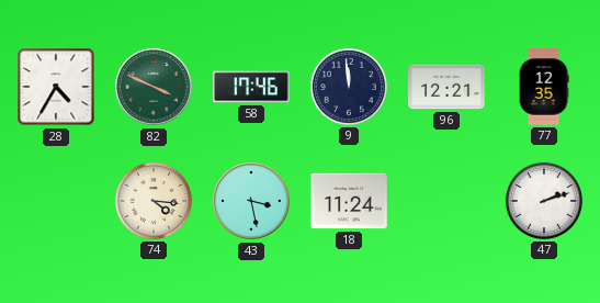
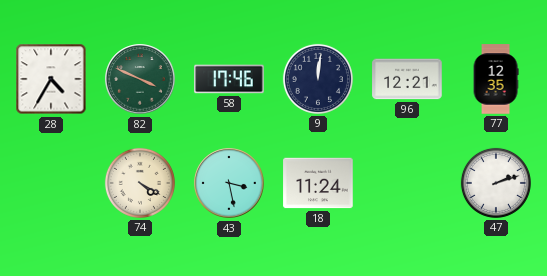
9: 11:59 -> 12:01
74: 4:16 -> 4:20
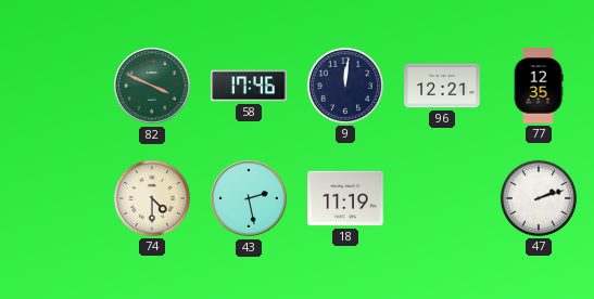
28: 4:35 -> none
74: 4:20 -> 4:30
43: 3:28 -> 2:28
18: 11:24 -> 11:19
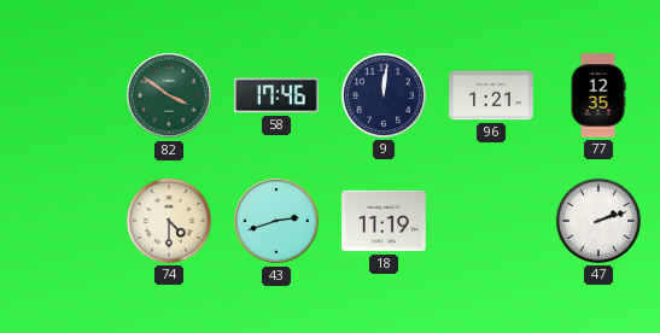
82: 3:49 -> 3:51
96: 12:21 -> 1:21
43: 2:28 -> 2:42
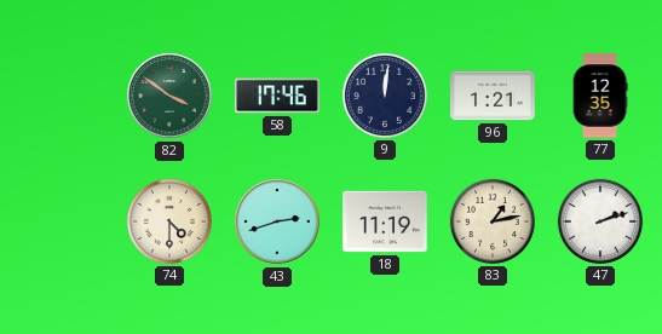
83: none -> 1:13
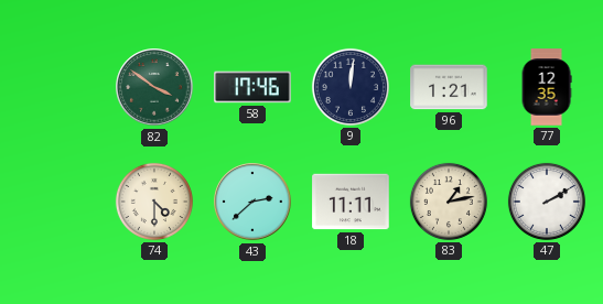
43: 2:42 -> 2:38
18: 11:19 -> 11:11
47: 2:12 -> 2:10
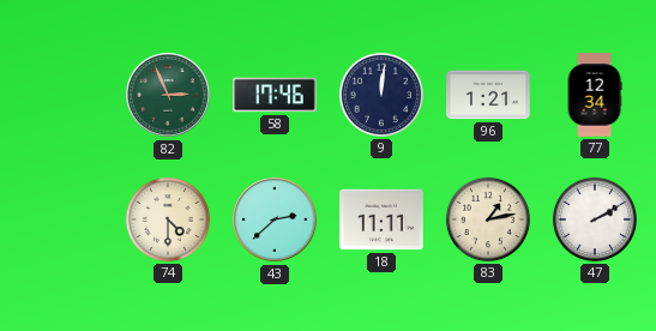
82: 3:51 -> 2:56
77: 12:35 -> 12:34
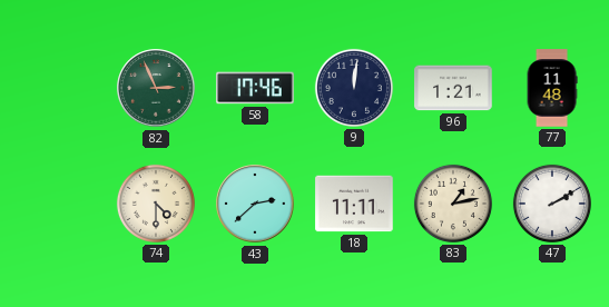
77: 12:34 -> 11:48
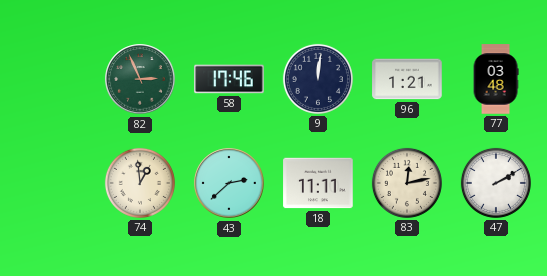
77: 11:48 -> 03:48
74: 4:30 -> 12:59
83: 1:13 -> 12:13
